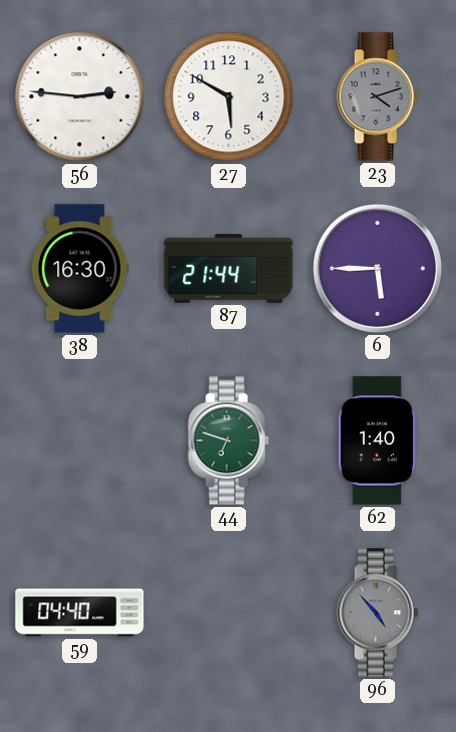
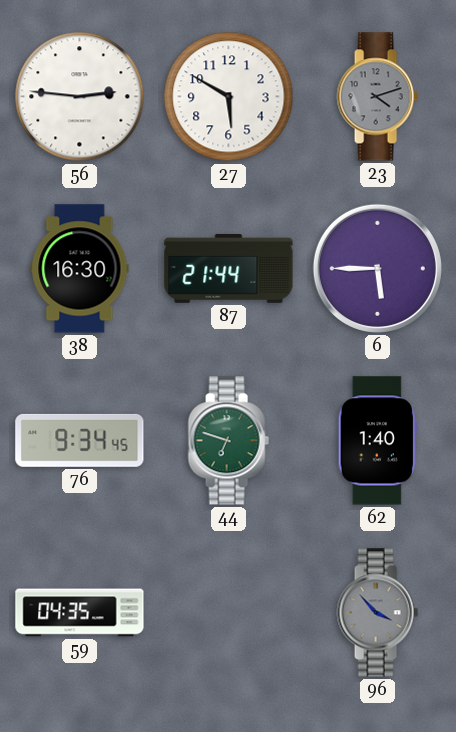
76: none -> 9:34
59: 04:40 -> 04:35
96: 4:53 -> 3:53
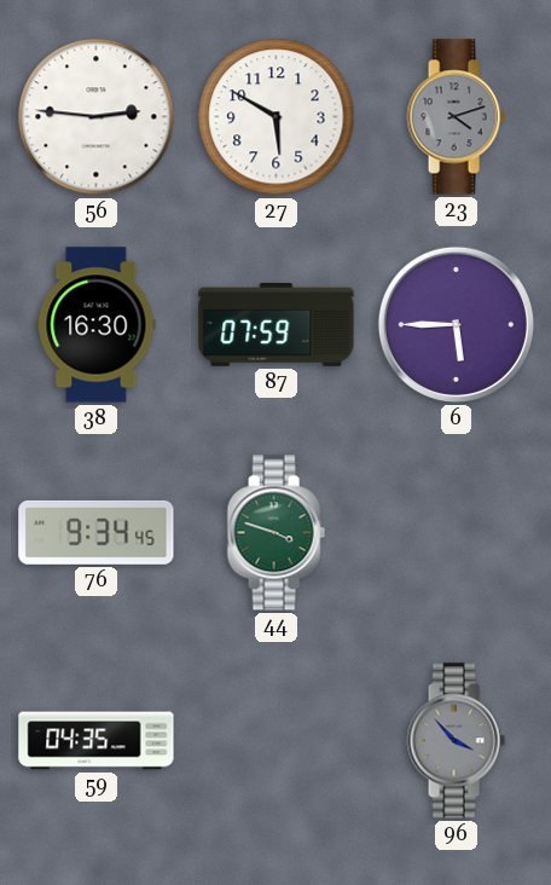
87: 21:44 -> 07:59
44: 6:48 -> 3:48
62: 1:40 -> none
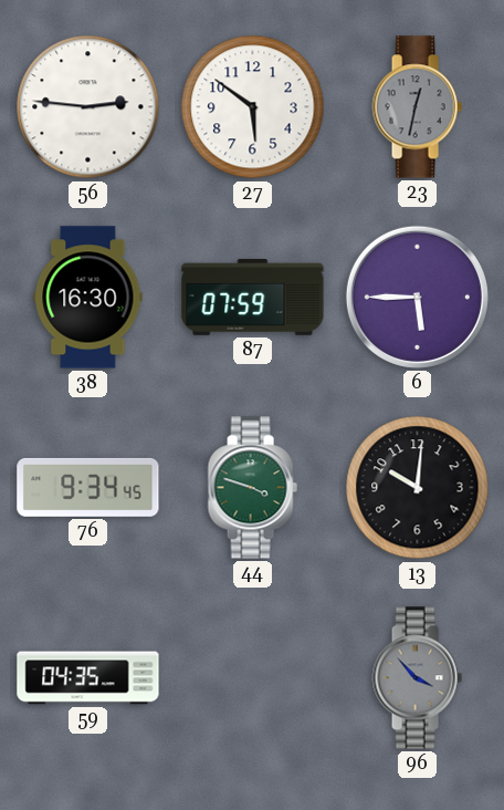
27: 5:50 -> 5:51
23: 4:12 -> 12:32
13: none -> 10:01
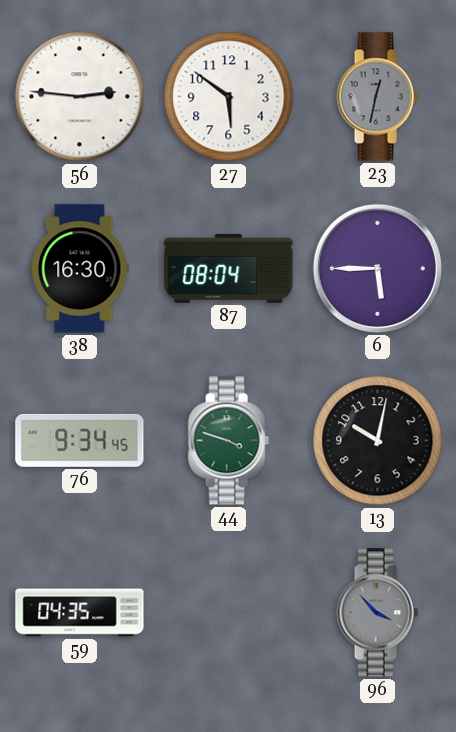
87: 07:59 -> 08:04
13: 10:01 -> 10:02
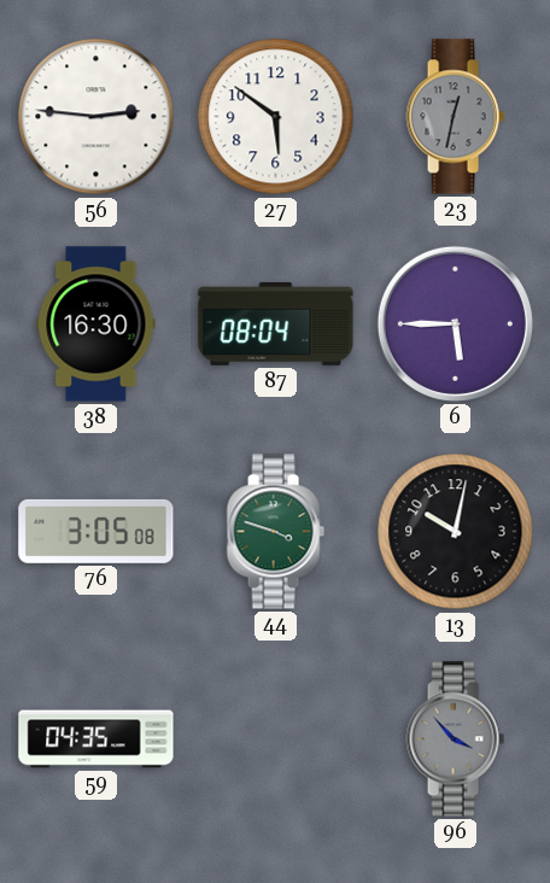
76: 9:34 -> 3:05
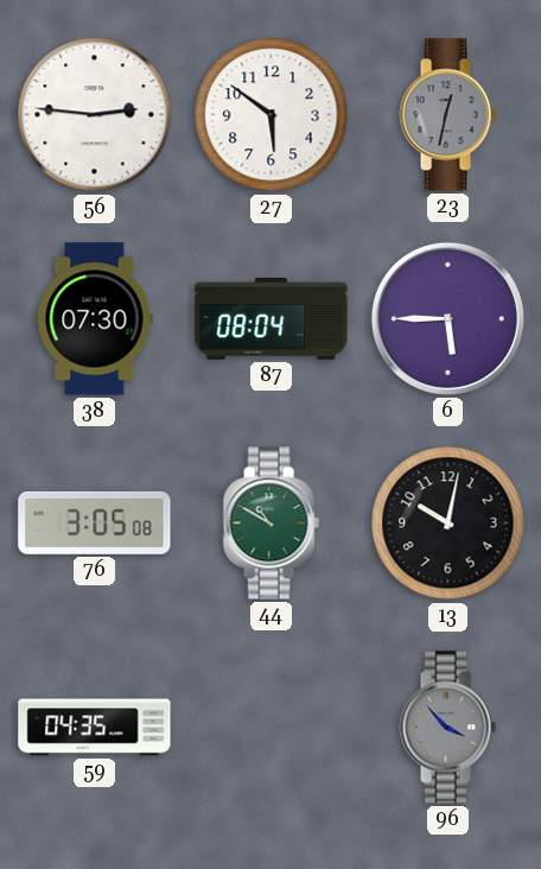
38: 16:30 -> 07:30
44: 3:48 -> 10:50
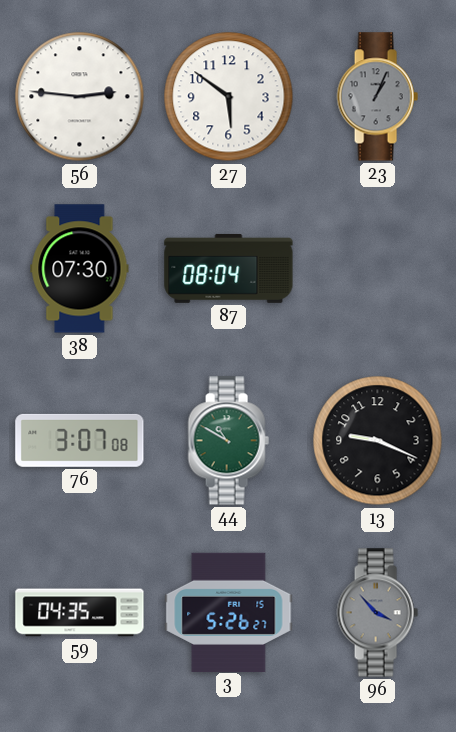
23: 12:32 -> 1:04
6: 5:45 -> none
76: 3:05 -> 3:07
13: 10:02 -> 9:19
3: none -> 5:26
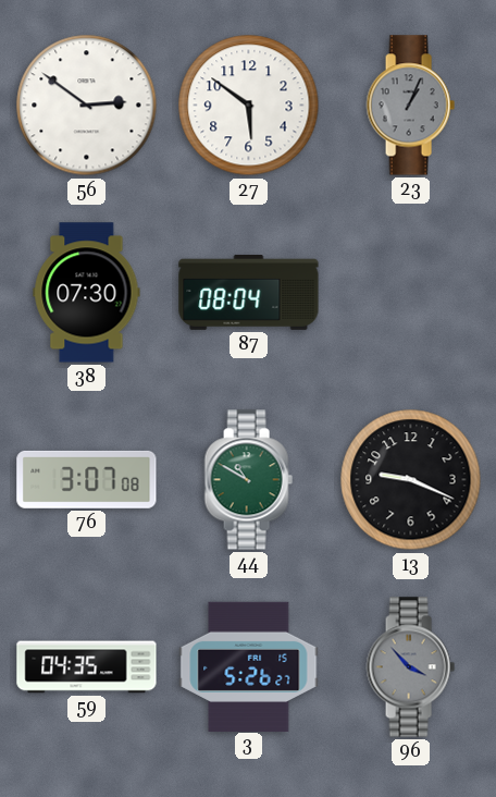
56: 2:46 -> 2:51
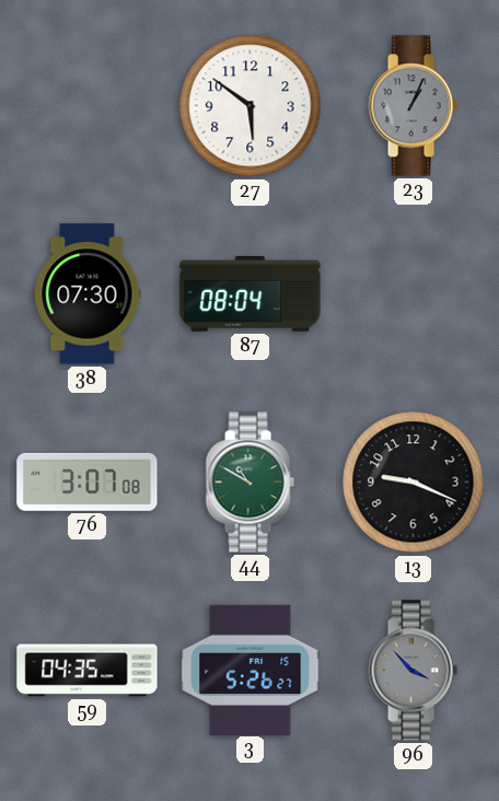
56: 2:51 -> none
